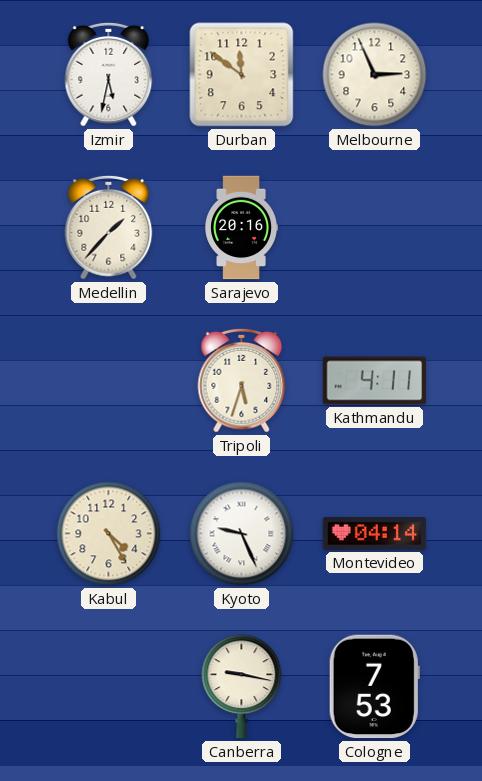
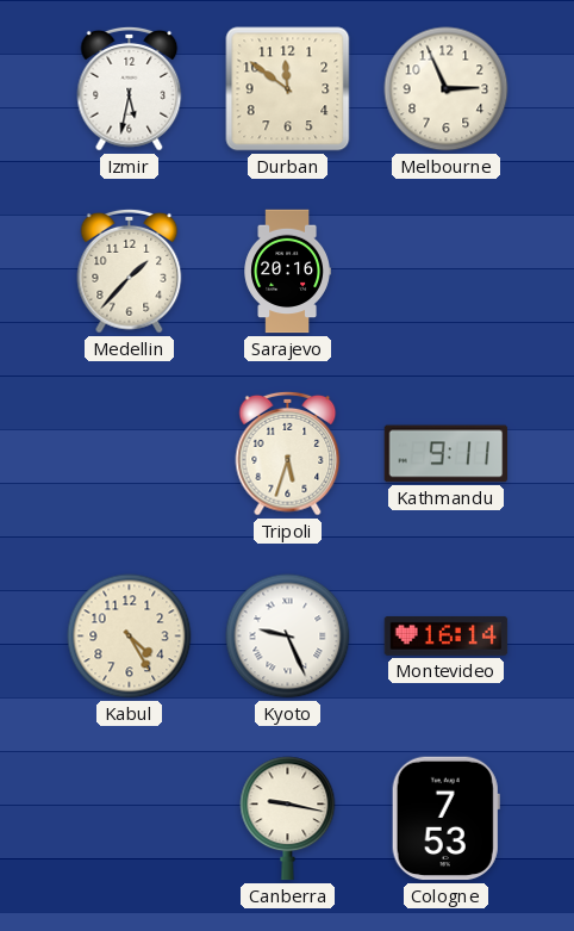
Kathmandu: 4:11 -> 9:11
Montevideo: 04:14 -> 16:14
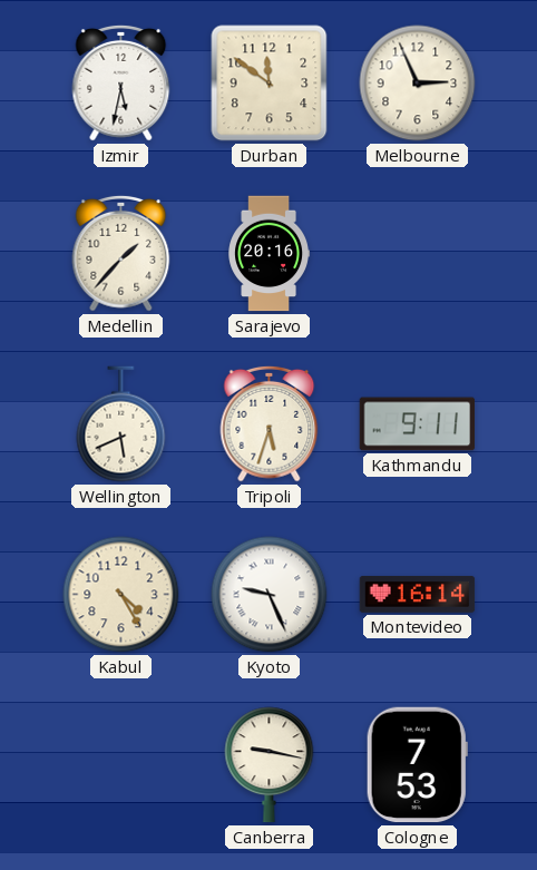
Wellington: none -> 5:41
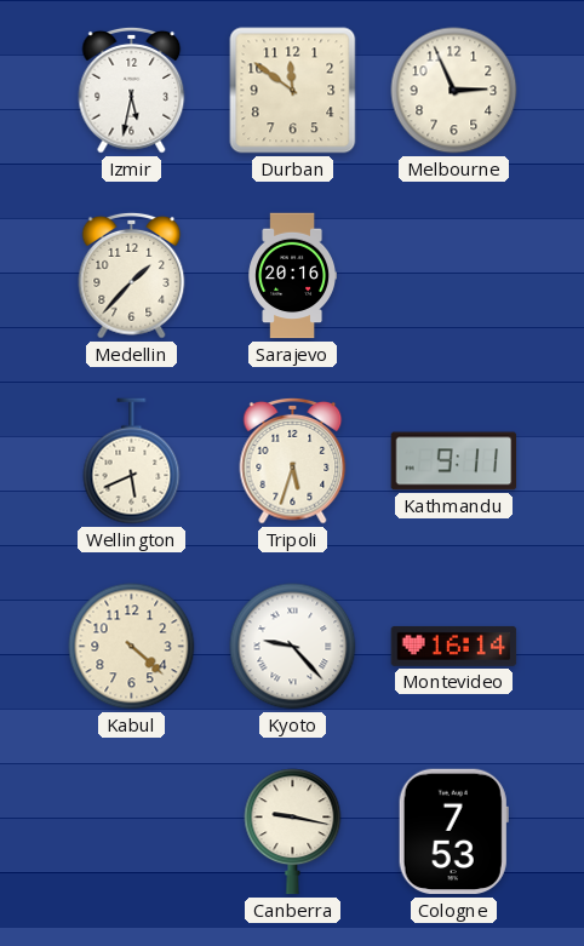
Kabul: 4:25 -> 4:22
Kyoto: 9:26 -> 9:23
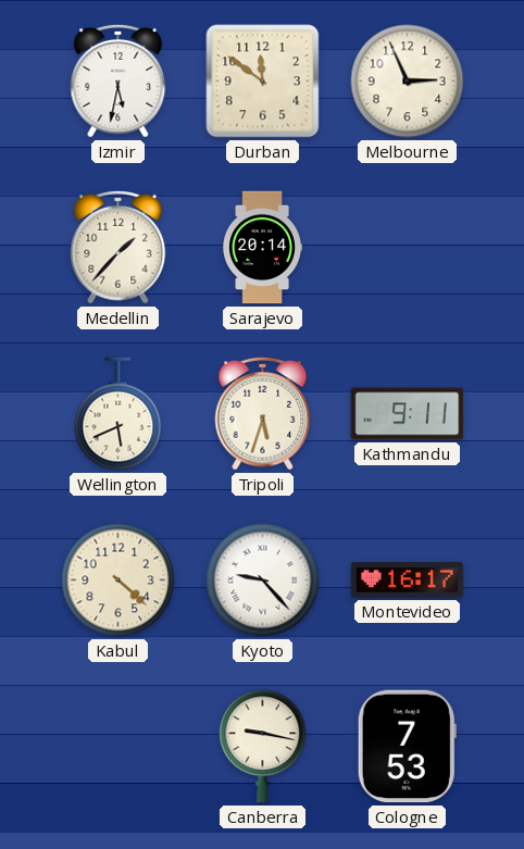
Sarajevo: 20:16 -> 20:14
Montevideo: 16:14 -> 16:17
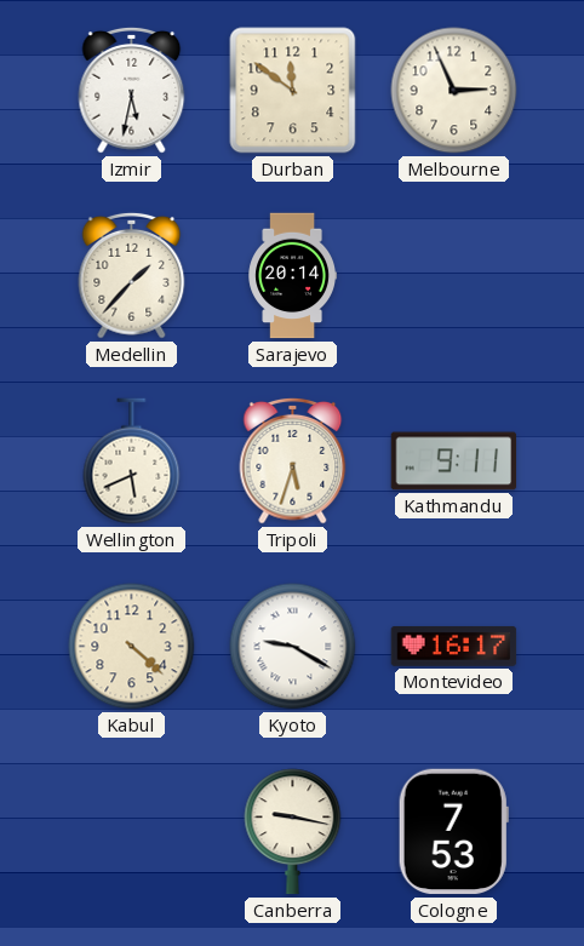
Kyoto: 9:23 -> 9:20
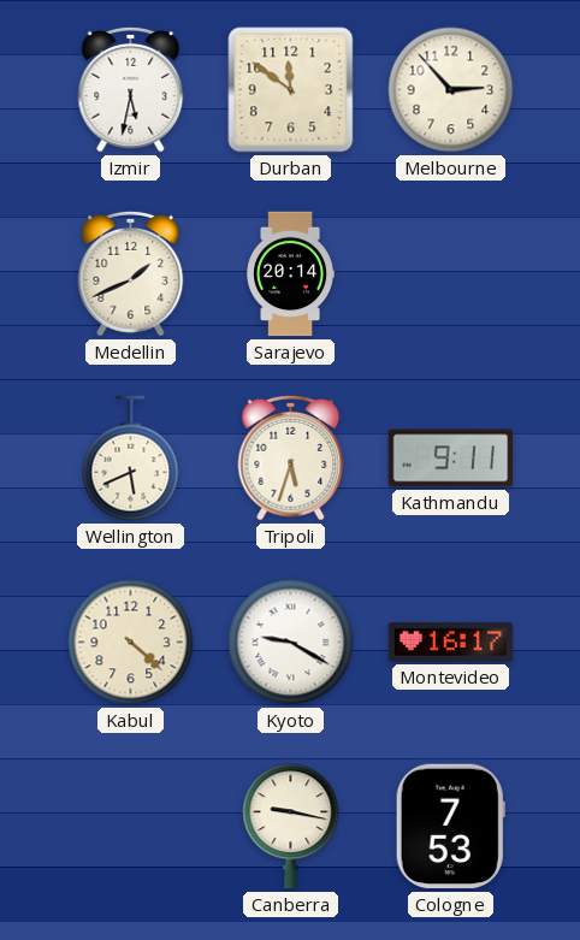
Melbourne: 2:56 -> 2:53
Medellin: 1:37 -> 1:41
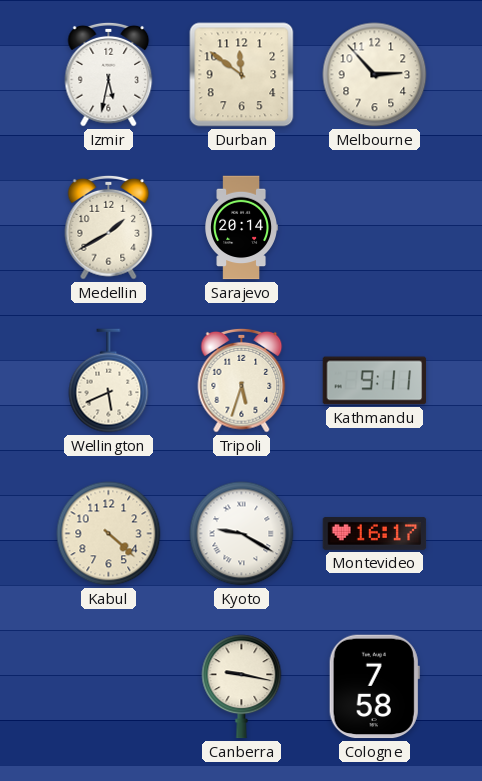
Medellin: 1:41 -> 1:40
Cologne: 7:53 -> 7:58
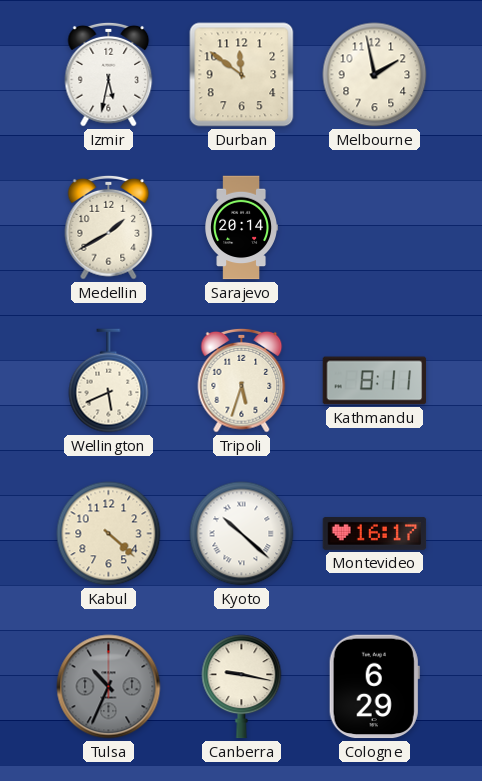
Melbourne: 2:53 -> 1:58
Kathmandu: 9:11 -> 8:11
Kyoto: 9:20 -> 10:22
Tulsa: none -> 10:34
Cologne: 7:58 -> 6:29
